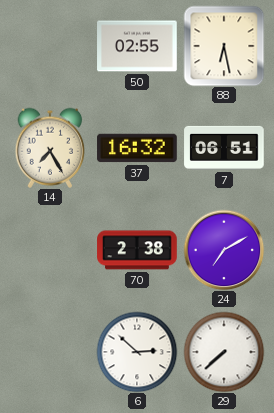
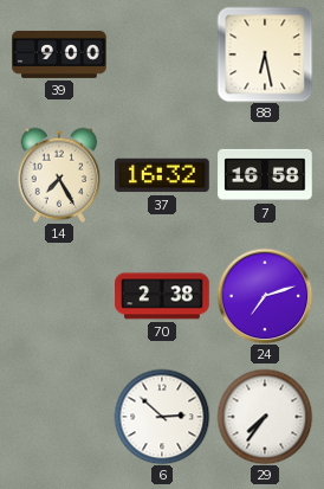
39: none -> 9:00
50: 02:55 -> none
7: 06:51 -> 16:58
24: 7:10 -> 7:12
29: 7:38 -> 7:36
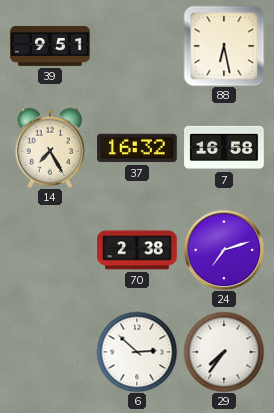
39: 9:00 -> 9:51
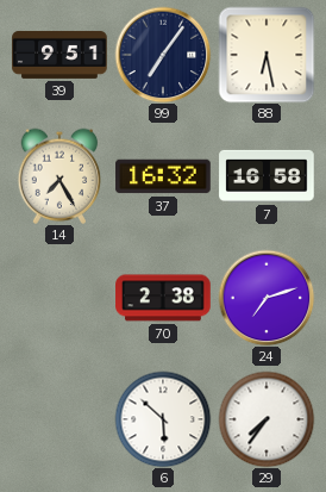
99: none -> 7:06
6: 2:52 -> 5:52
